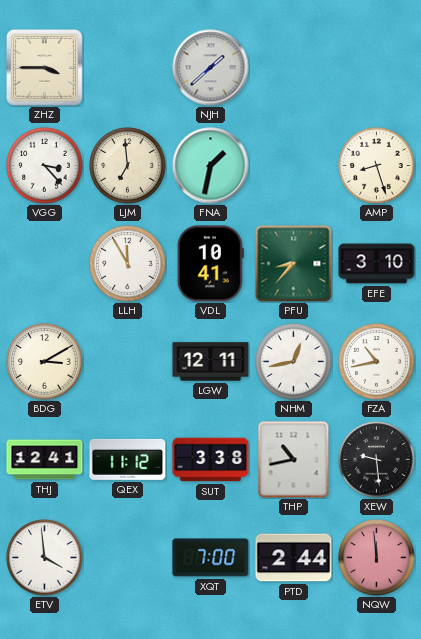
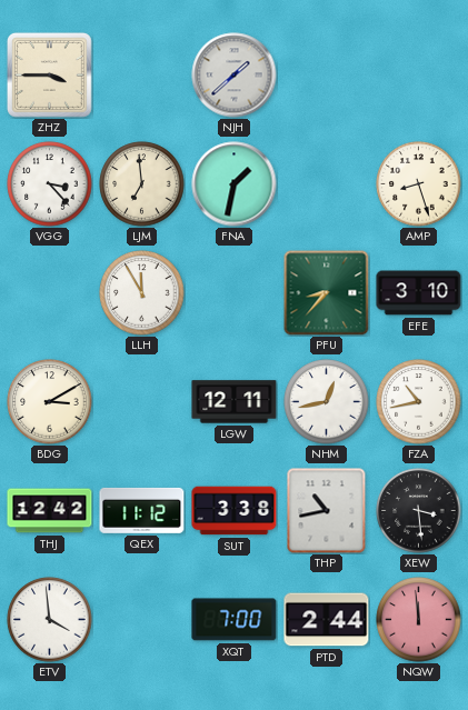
VDL: 10:41 -> none
THJ: 12:41 -> 12:42
XEW: 9:29 -> 3:29
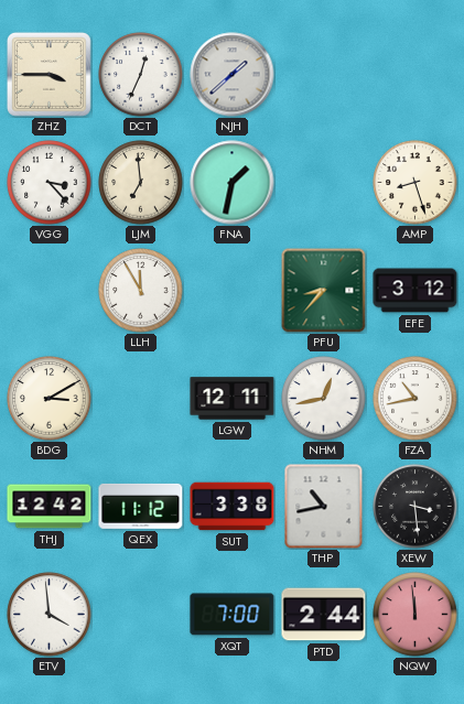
DCT: none -> 12:34
EFE: 3:10 -> 3:12
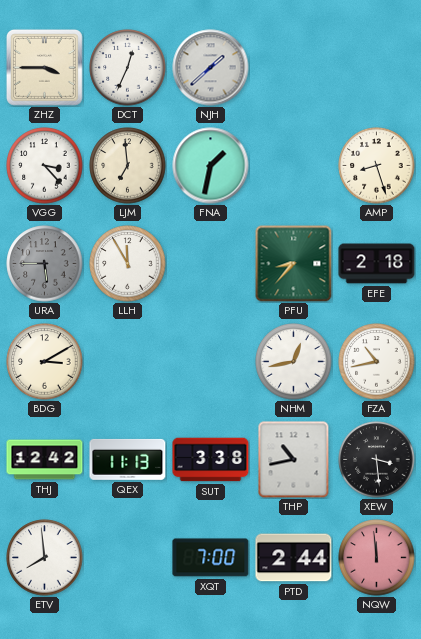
URA: none -> 5:45
EFE: 3:12 -> 2:18
LGW: 12:11 -> none
QEX: 11:12 -> 11:13
ETV: 3:59 -> 7:59
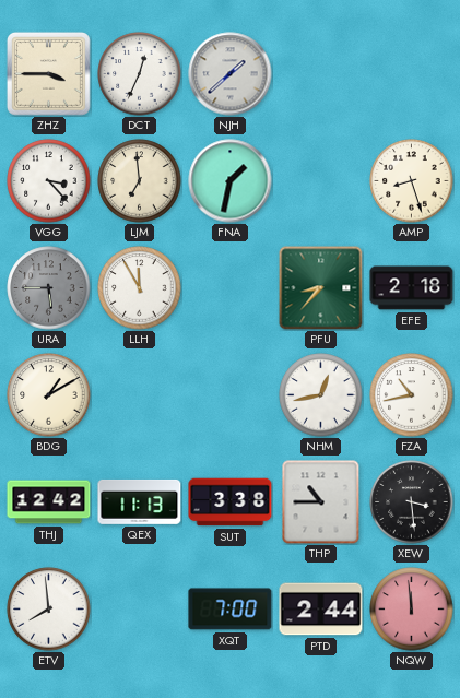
BDG: 3:10 -> 1:10
THP: 10:43 -> 10:45
